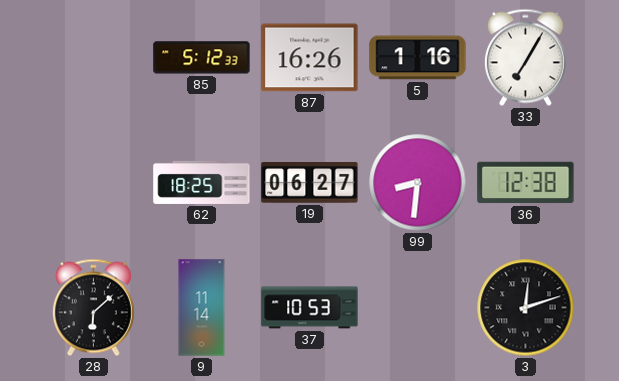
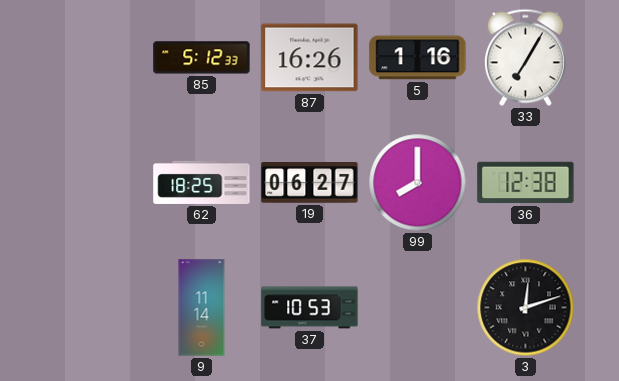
99: 8:31 -> 8:00
28: 6:08 -> none
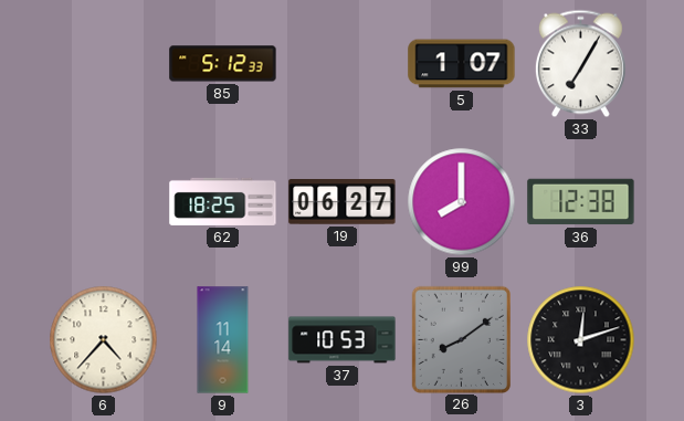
87: 16:26 -> none
5: 1:16 -> 1:07
6: none -> 4:37
26: none -> 8:09
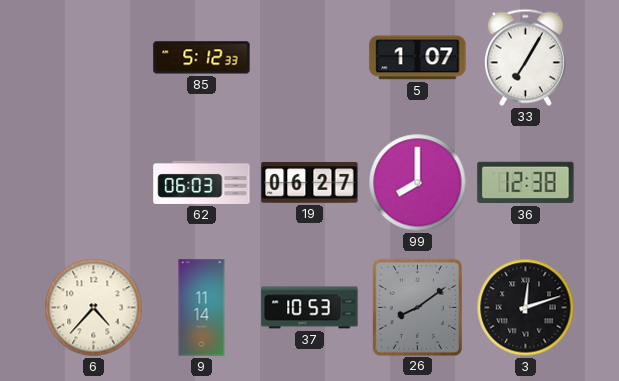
62: 18:25 -> 06:03
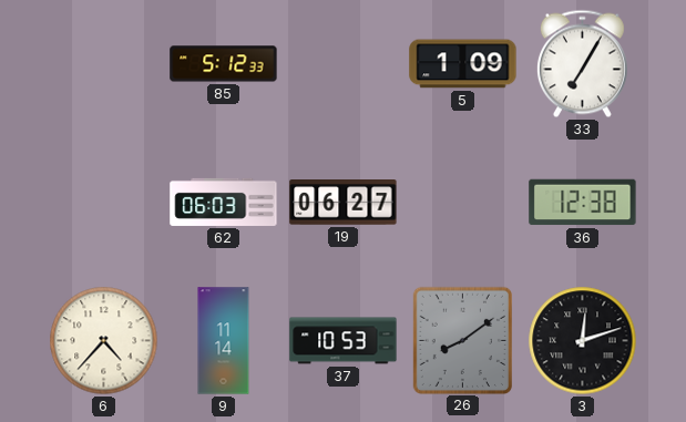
5: 1:07 -> 1:09
99: 8:00 -> none
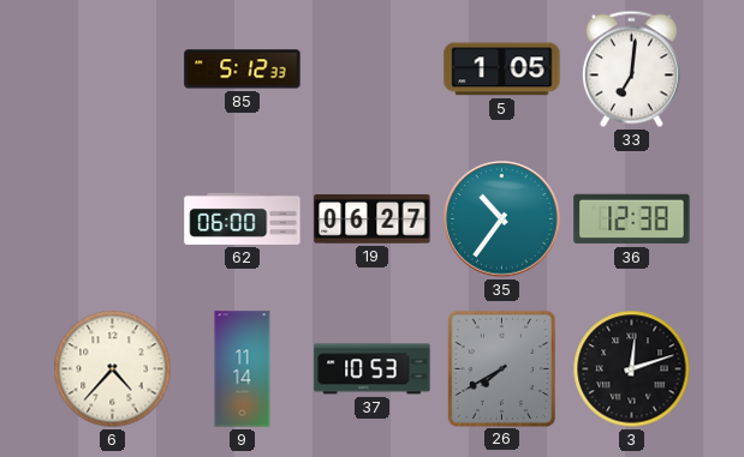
5: 1:09 -> 1:05
33: 7:05 -> 7:01
62: 06:03 -> 06:00
35: none -> 10:36
26: 8:09 -> 7:40
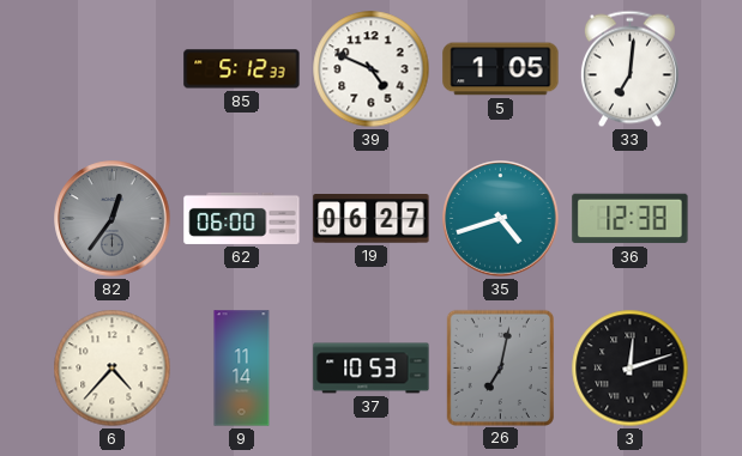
39: none -> 4:49
82: none -> 12:36
35: 10:36 -> 4:42
26: 7:40 -> 7:02
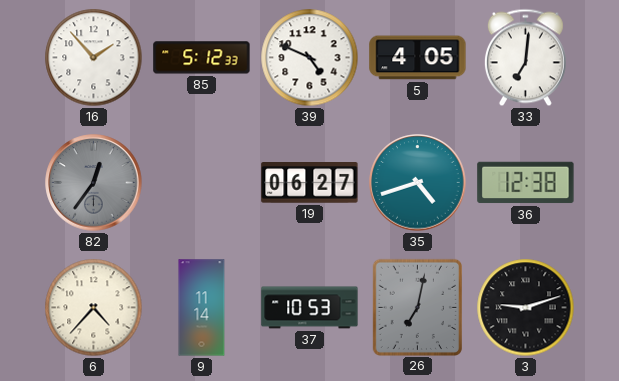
16: none -> 1:53
5: 1:05 -> 4:05
62: 06:00 -> none
3: 12:12 -> 9:12
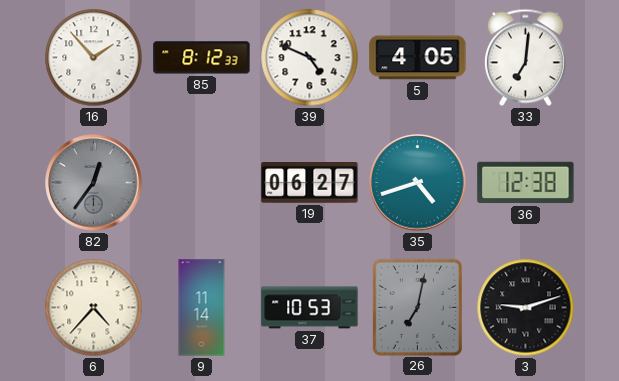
85: 5:12 -> 8:12
